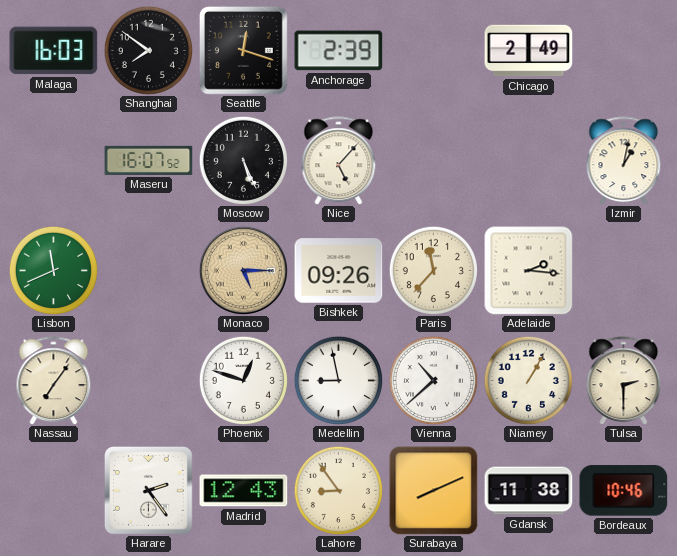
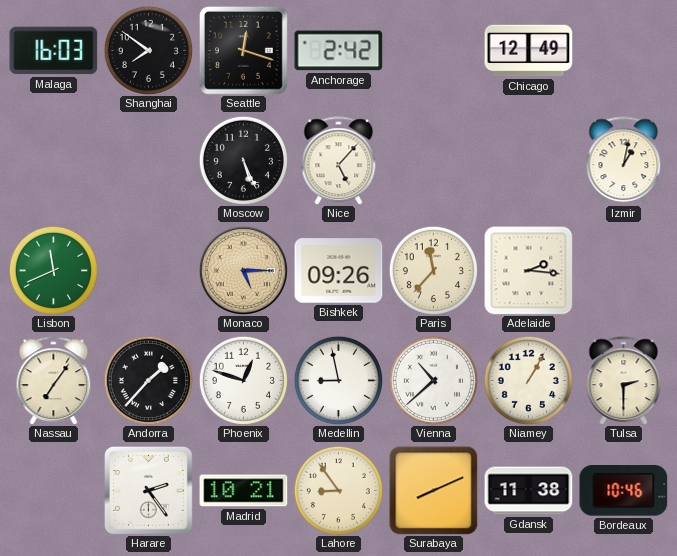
Anchorage: 2:39 -> 2:42
Chicago: 2:49 -> 12:49
Maseru: 16:07 -> none
Andorra: none -> 1:37
Madrid: 12:43 -> 10:21
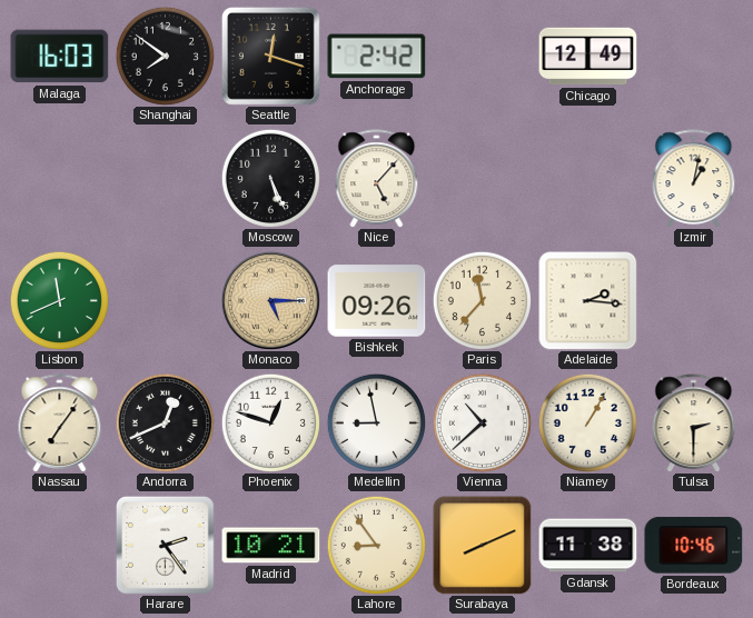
Andorra: 1:37 -> 12:41
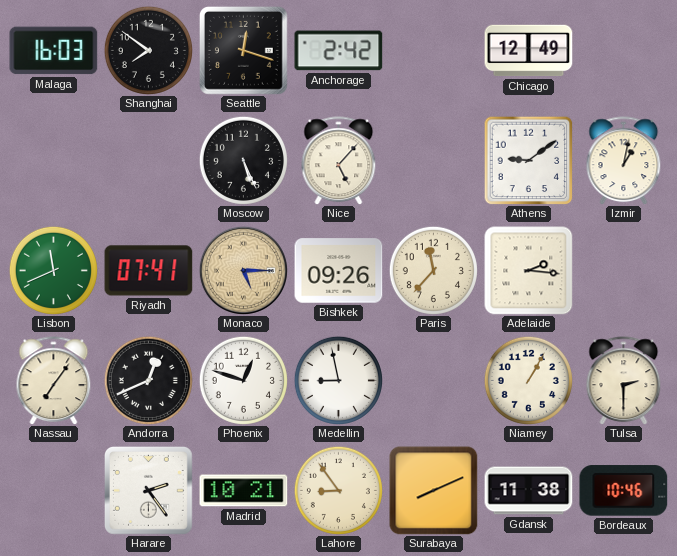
Athens: none -> 9:09
Riyadh: none -> 07:41
Vienna: 10:38 -> none
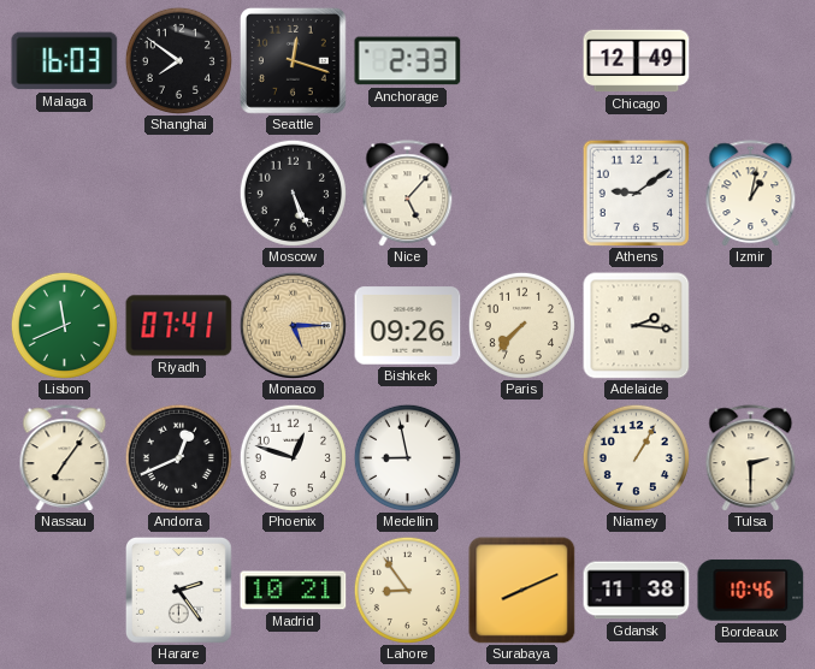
Anchorage: 2:42 -> 2:33
Paris: 11:37 -> 7:37
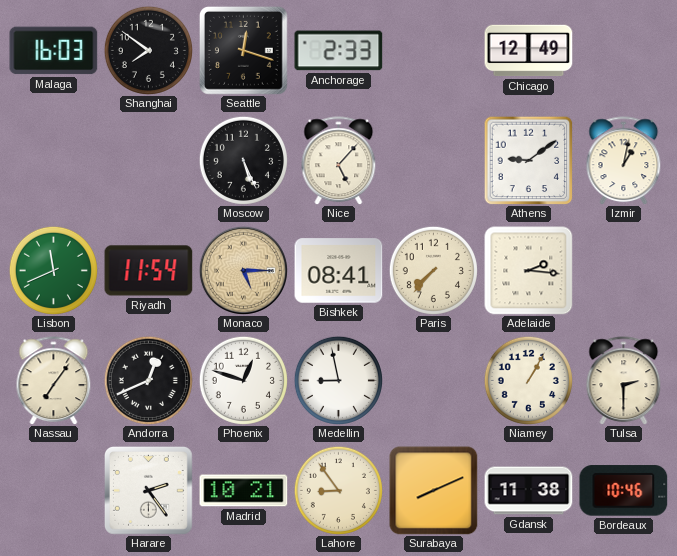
Riyadh: 07:41 -> 11:54
Bishkek: 09:26 -> 08:41
